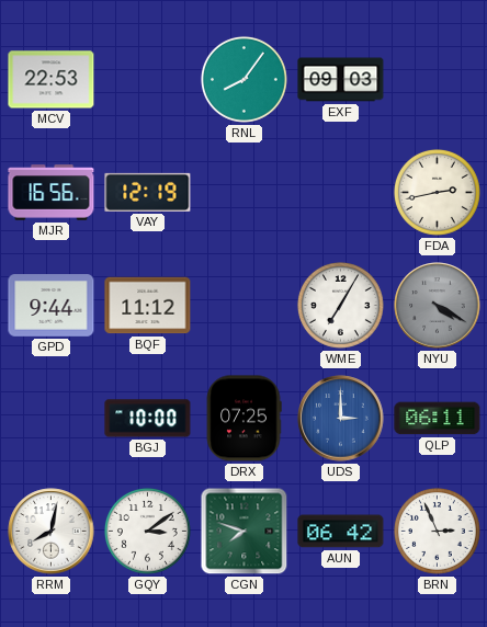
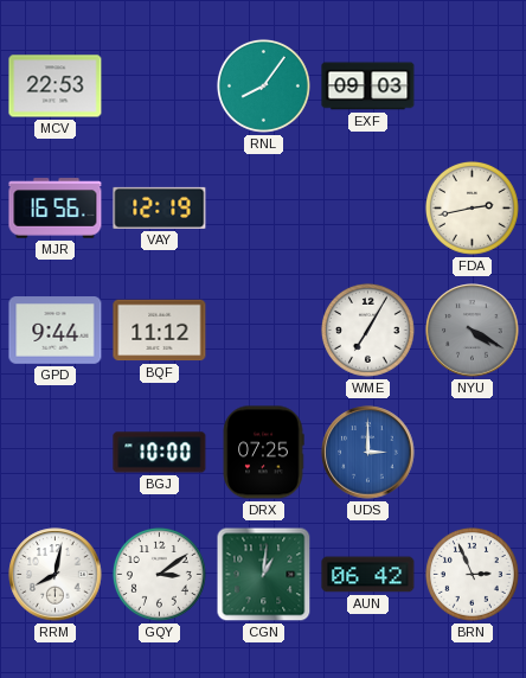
QLP: 06:11 -> none
CGN: 7:48 -> 1:01
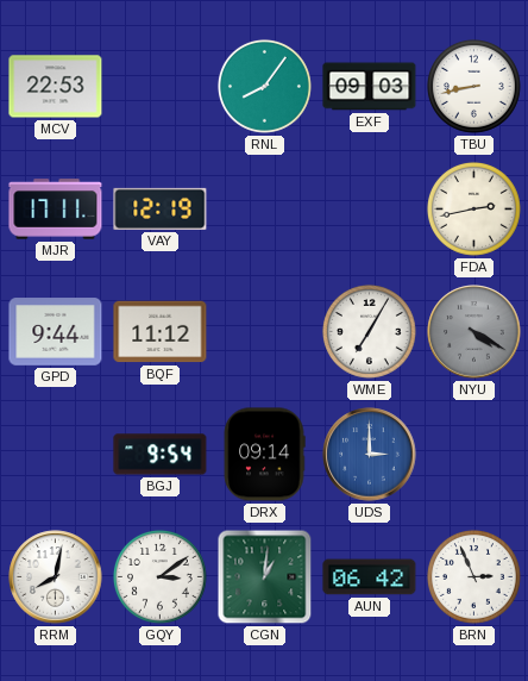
TBU: none -> 8:43
MJR: 16:56 -> 17:11
BGJ: 10:00 -> 9:54
DRX: 07:25 -> 09:14
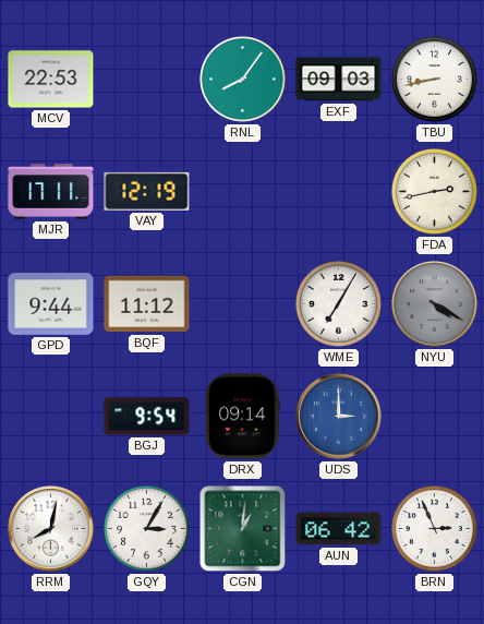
GQY: 3:09 -> 3:05
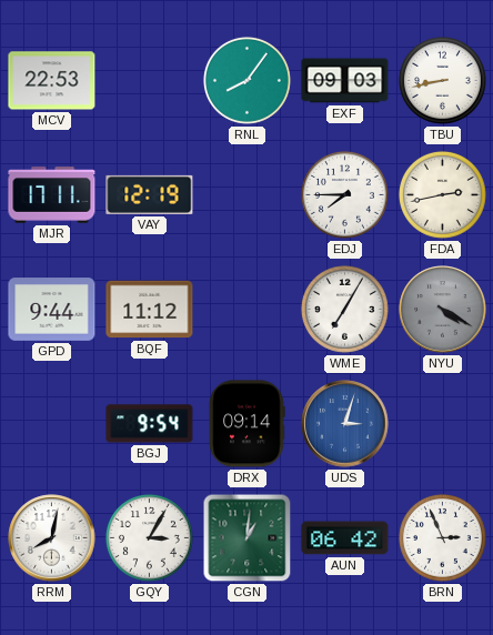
EDJ: none -> 7:45
UDS: 3:00 -> 3:03
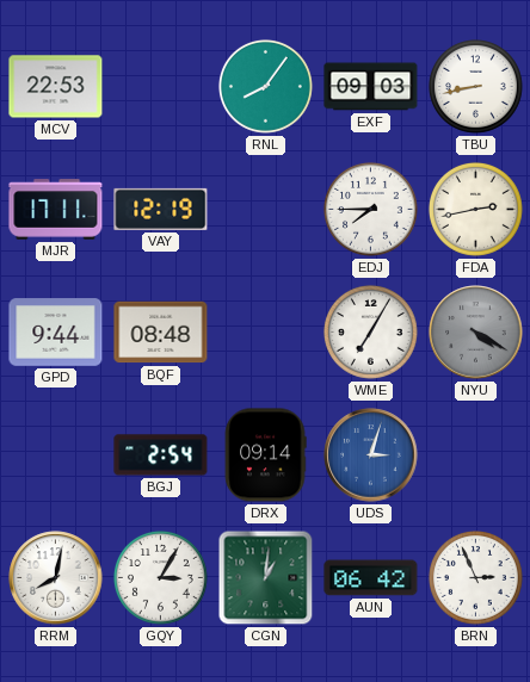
BQF: 11:12 -> 08:48
BGJ: 9:54 -> 2:54
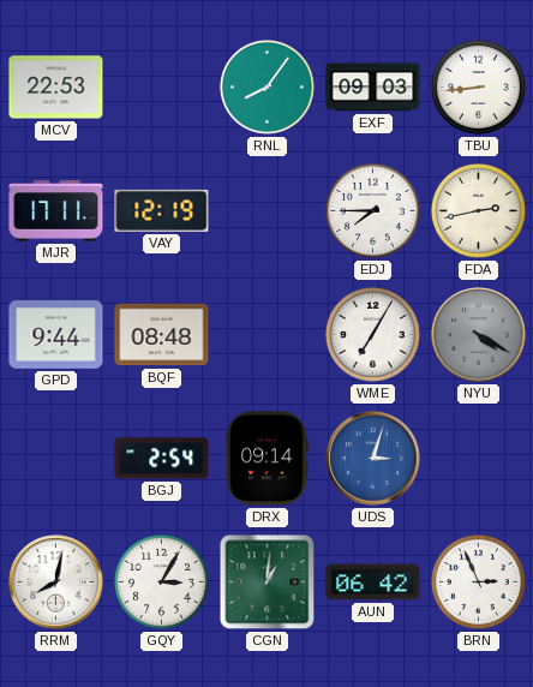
TBU: 8:43 -> 8:44
